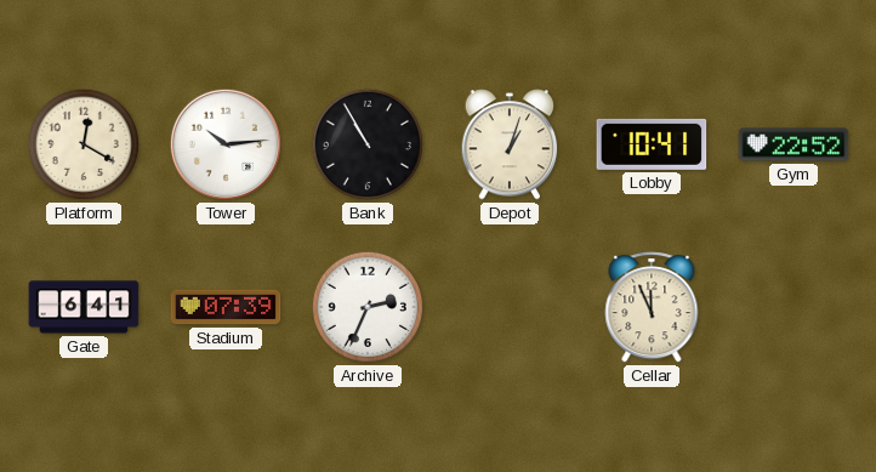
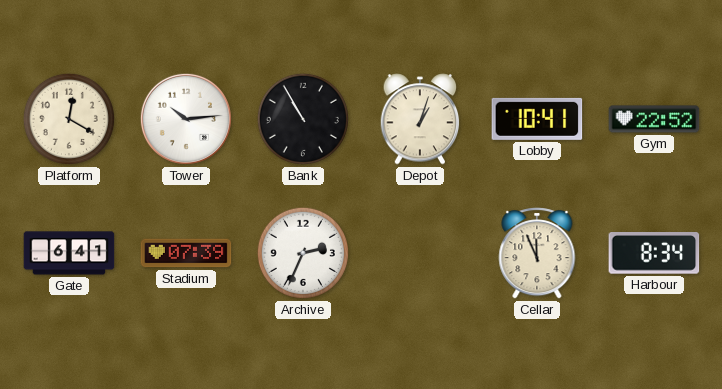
Harbour: none -> 8:34
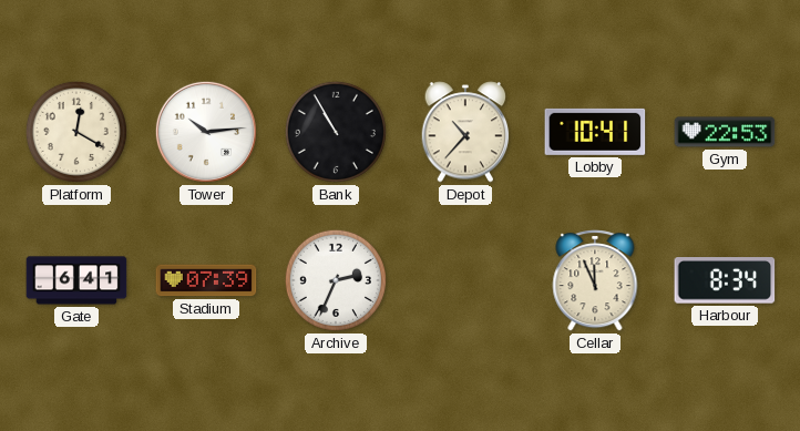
Depot: 1:03 -> 10:37
Gym: 22:52 -> 22:53
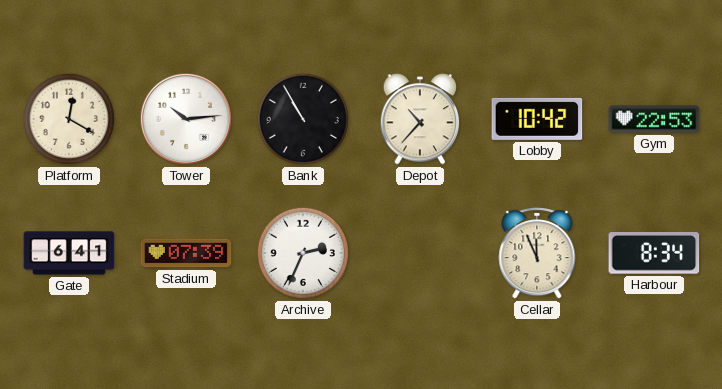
Lobby: 10:41 -> 10:42
